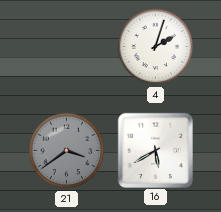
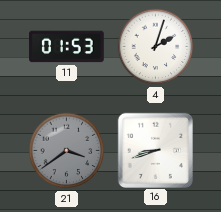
11: none -> 01:53
16: 5:40 -> 8:42
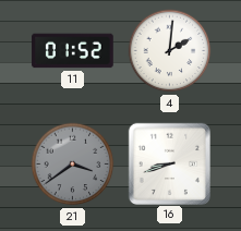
11: 01:53 -> 01:52
4: 2:03 -> 2:01
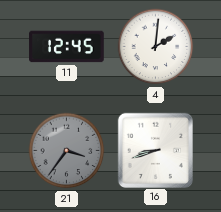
11: 01:52 -> 12:45
21: 3:39 -> 3:36
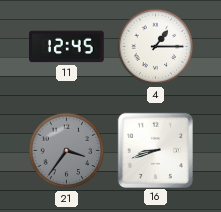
4: 2:01 -> 1:15
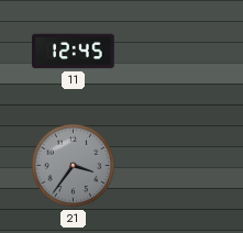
4: 1:15 -> none
16: 8:42 -> none
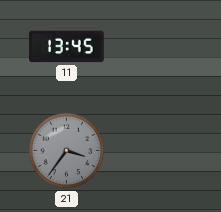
11: 12:45 -> 13:45
